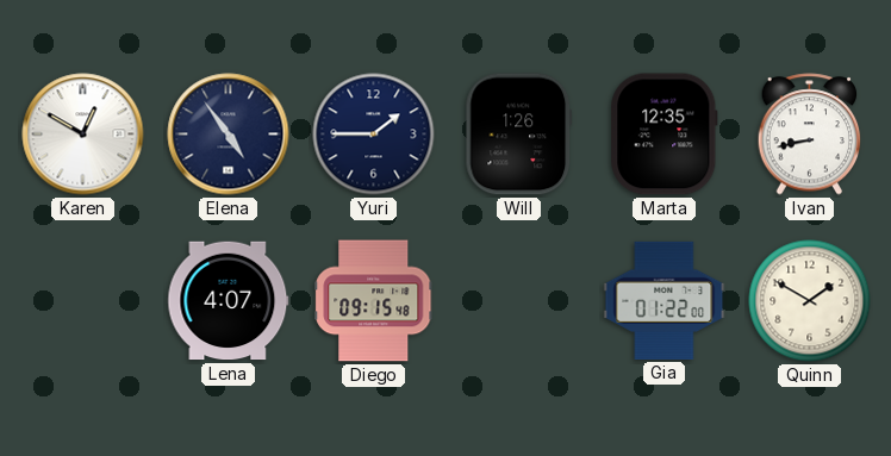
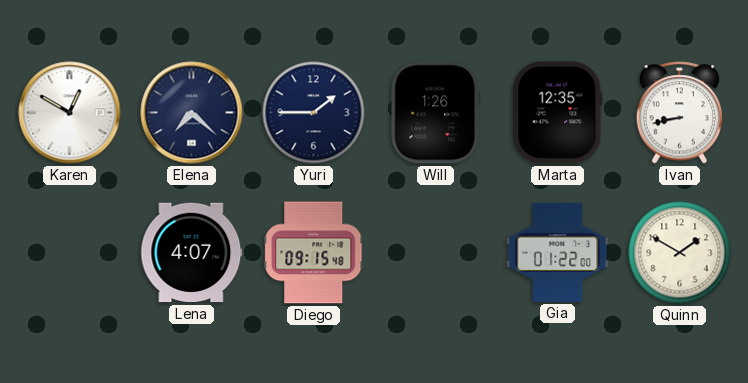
Elena: 4:54 -> 7:22
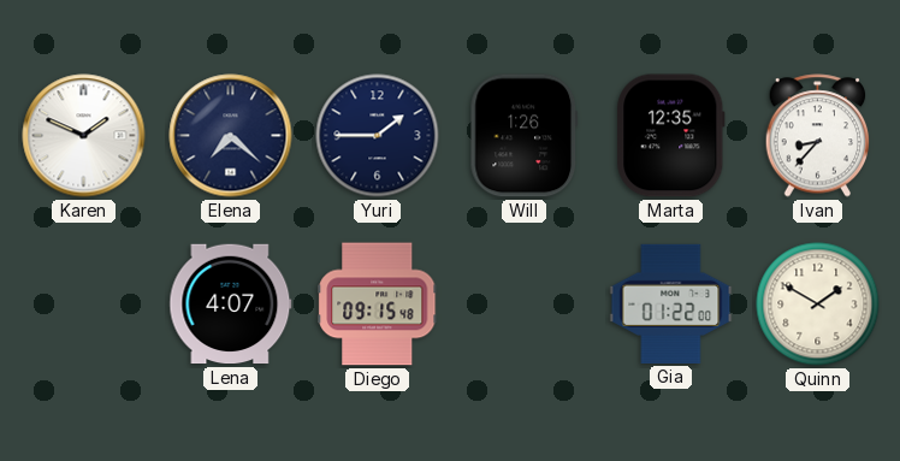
Karen: 12:50 -> 1:49
Ivan: 8:43 -> 8:37
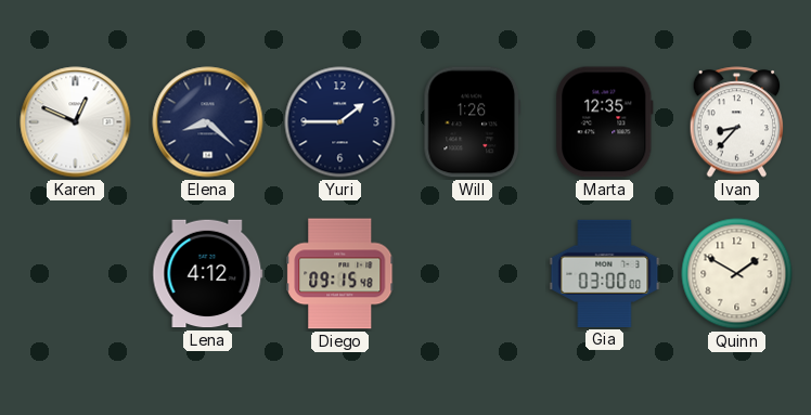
Karen: 1:49 -> 12:49
Elena: 7:22 -> 8:22
Lena: 4:07 -> 4:12
Gia: 01:22 -> 03:00
